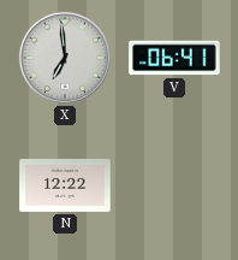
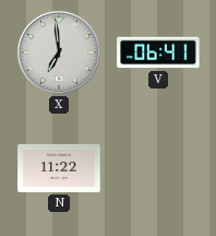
N: 12:22 -> 11:22
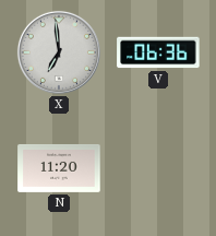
V: 06:41 -> 06:36
N: 11:22 -> 11:20
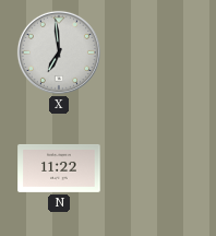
V: 06:36 -> none
N: 11:20 -> 11:22
